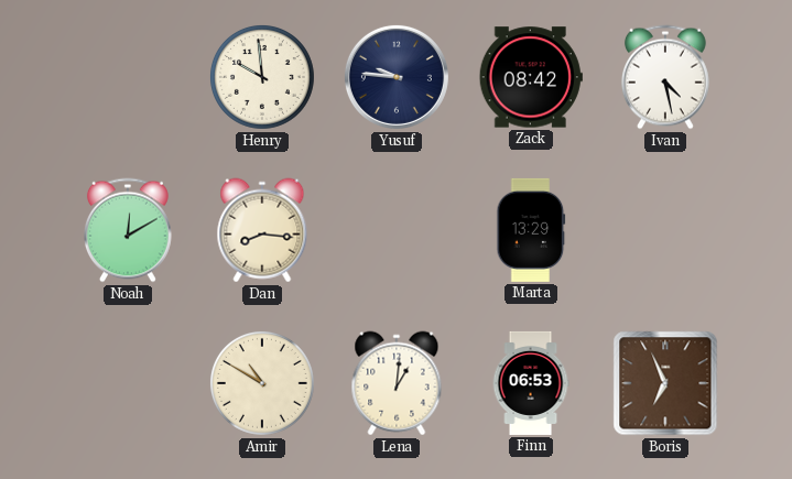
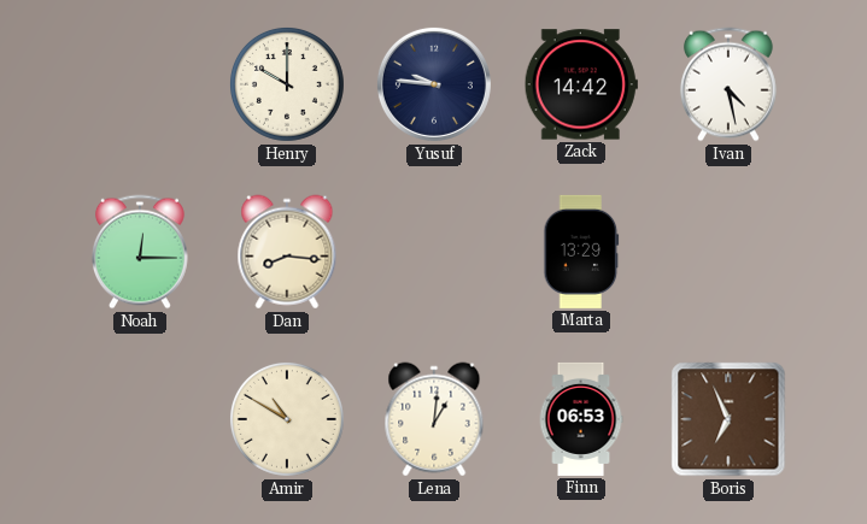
Henry: 9:59 -> 10:00
Zack: 08:42 -> 14:42
Noah: 12:10 -> 12:15
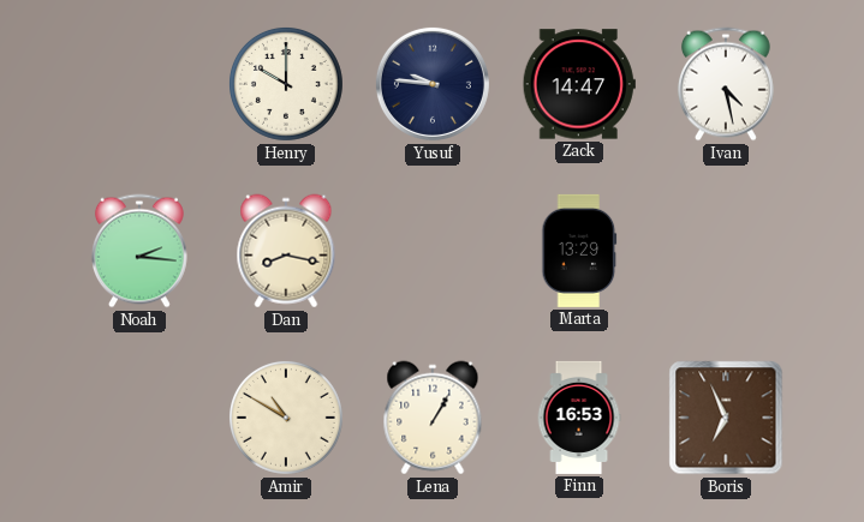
Zack: 14:42 -> 14:47
Noah: 12:15 -> 2:16
Dan: 8:16 -> 8:17
Lena: 1:01 -> 1:05
Finn: 06:53 -> 16:53
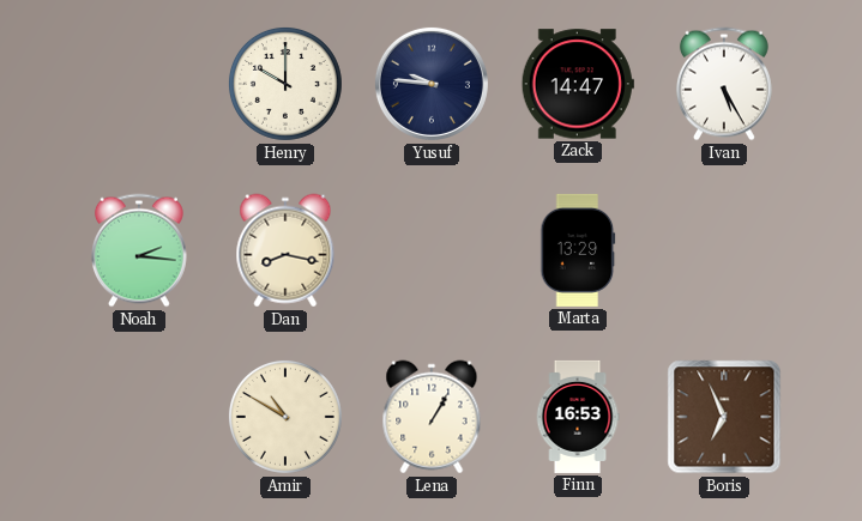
Ivan: 4:28 -> 5:25
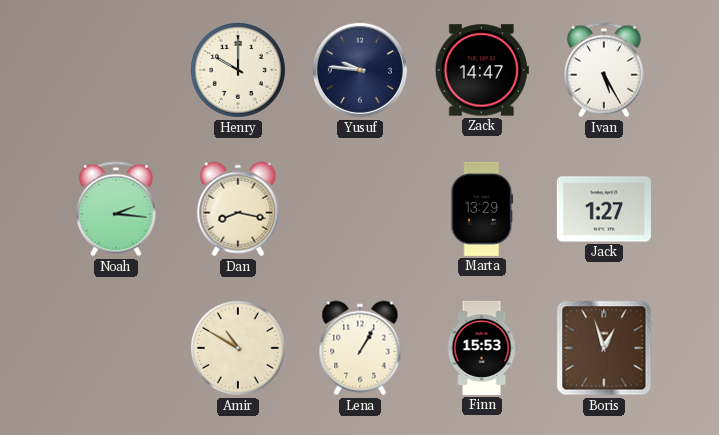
Jack: none -> 1:27
Finn: 16:53 -> 15:53
Boris: 6:56 -> 12:57
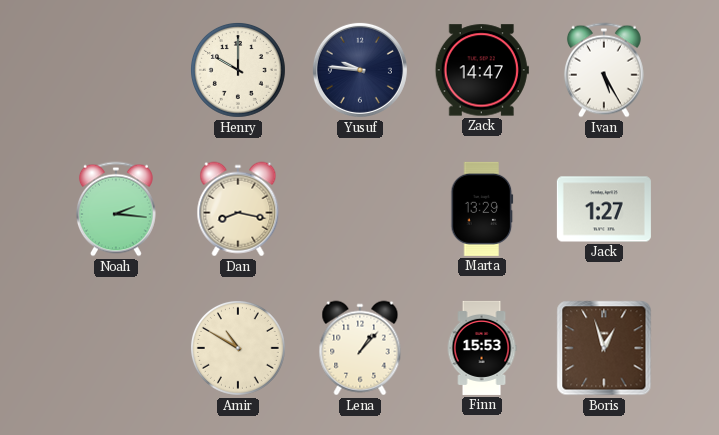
Lena: 1:05 -> 1:07
